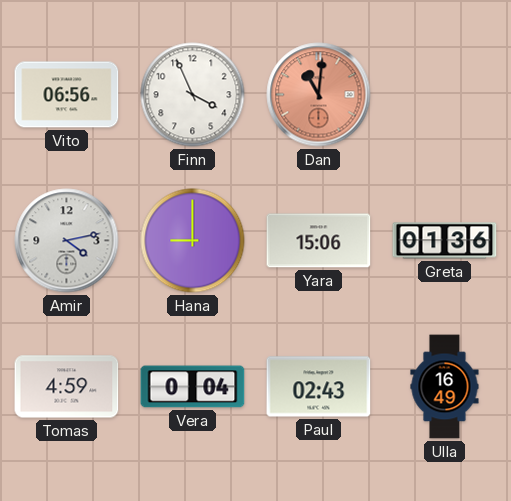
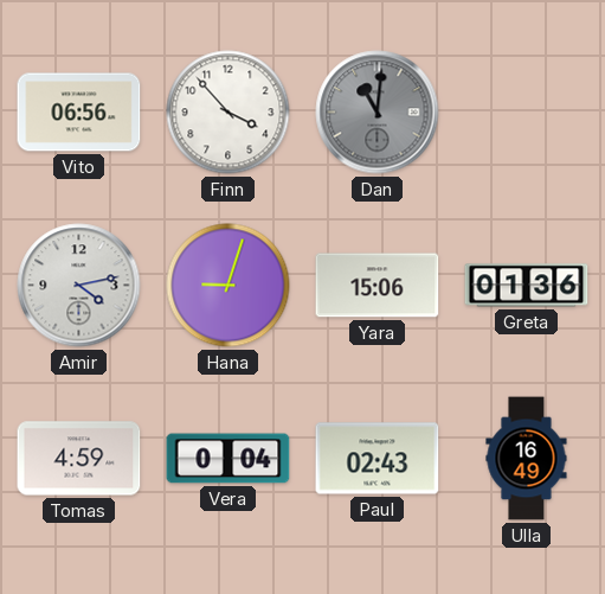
Finn: 3:56 -> 3:53
Dan dial: salmon -> grey
Hana: 9:00 -> 9:03
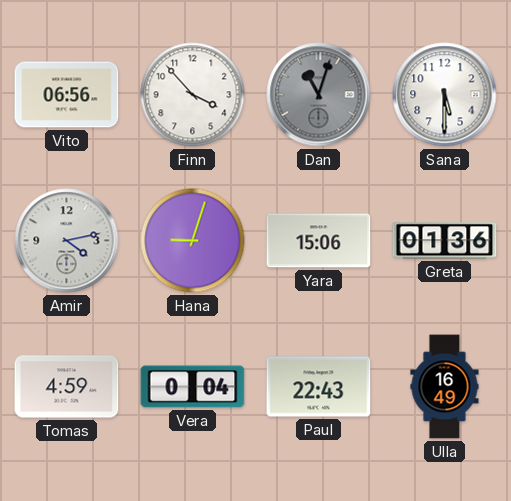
Dan: 11:01 -> 11:03
Sana: none -> 5:30
Paul: 02:43 -> 22:43
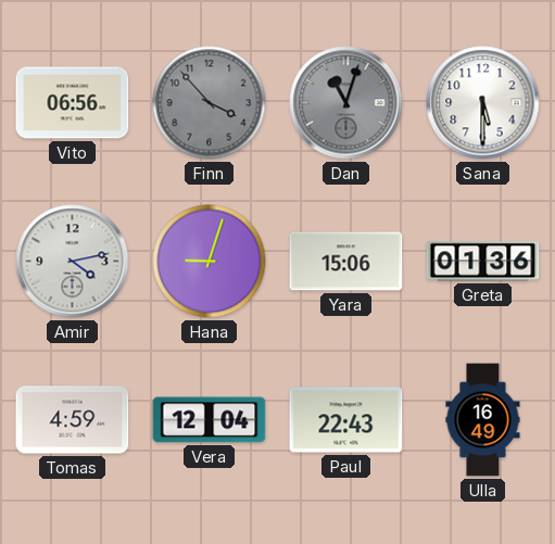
Finn dial: white -> grey
Vera: 0:04 -> 12:04
